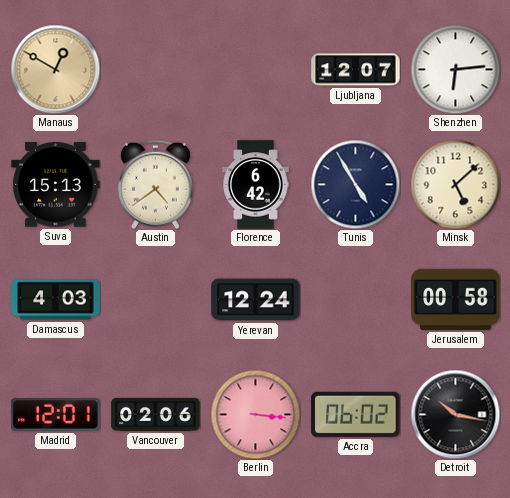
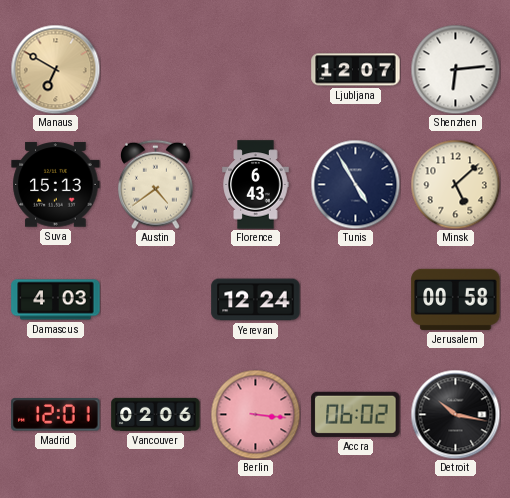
Manaus: 12:50 -> 6:50
Florence: 6:42 -> 6:43
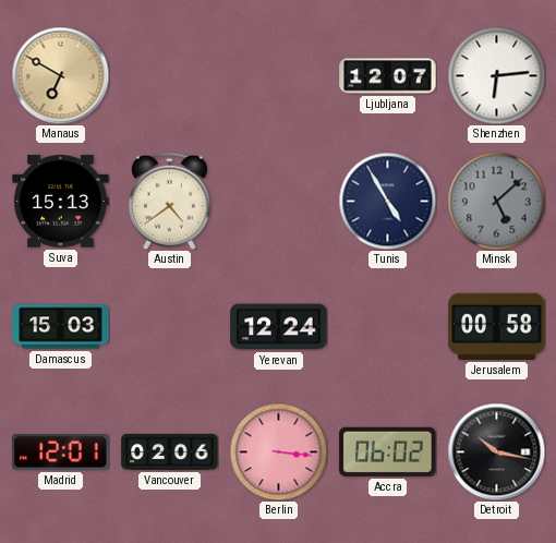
Florence: 6:43 -> none
Minsk dial: cream -> grey
Damascus: 4:03 -> 15:03
